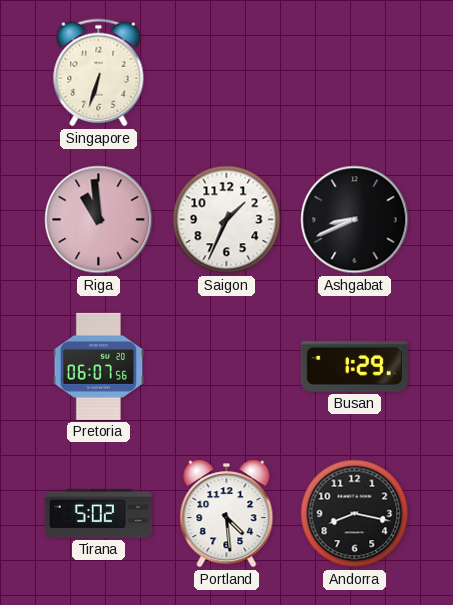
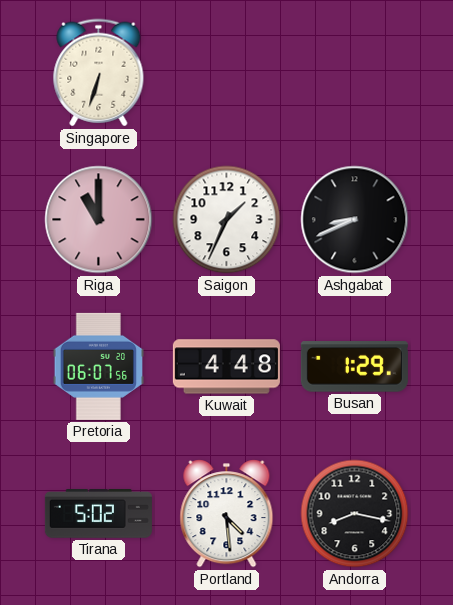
Riga: 10:59 -> 11:00
Kuwait: none -> 4:48
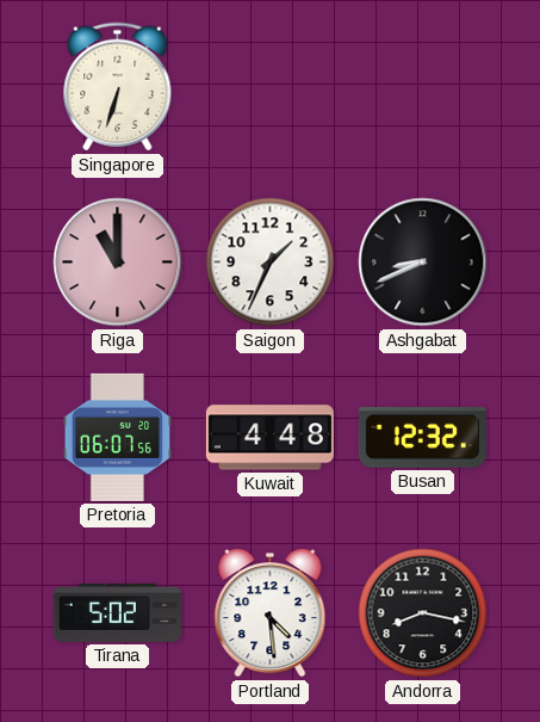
Busan: 1:29 -> 12:32
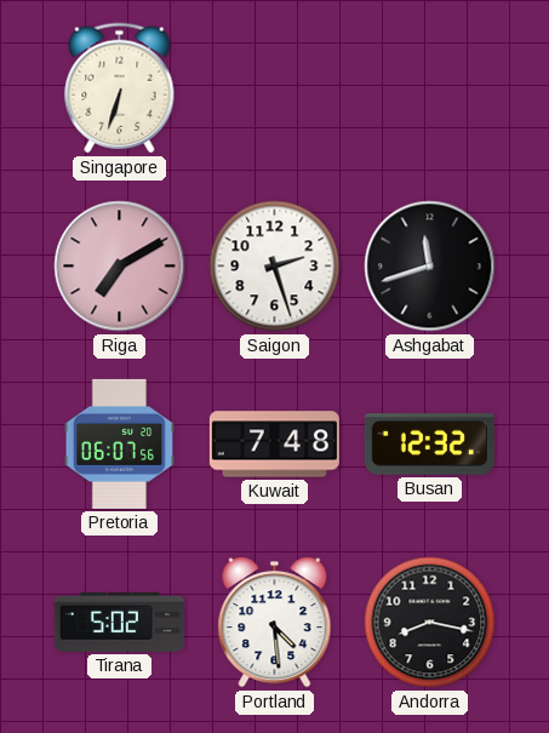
Riga: 11:00 -> 7:10
Saigon: 1:34 -> 2:27
Ashgabat: 8:41 -> 11:42
Kuwait: 4:48 -> 7:48
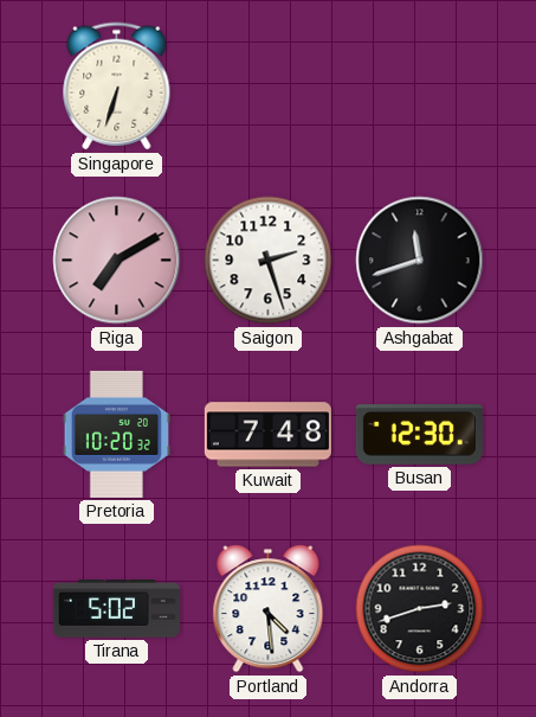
Pretoria: 06:07 -> 10:20
Busan: 12:32 -> 12:30
Andorra: 8:17 -> 2:42
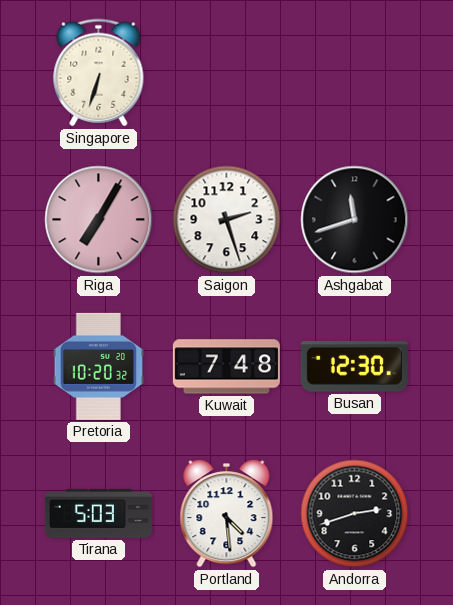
Riga: 7:10 -> 7:05
Tirana: 5:02 -> 5:03
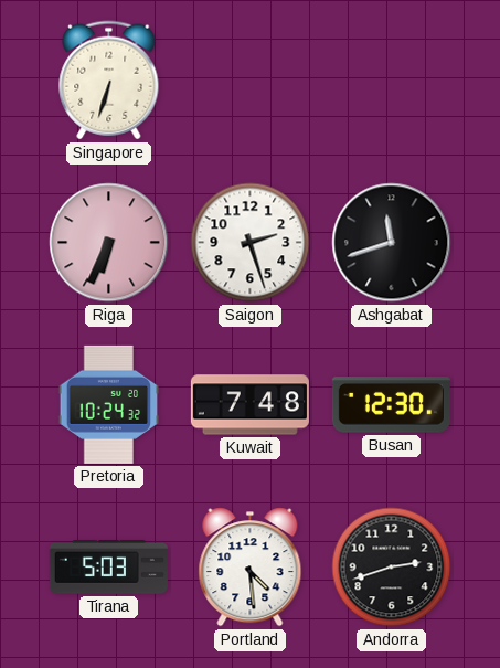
Riga: 7:05 -> 6:34
Pretoria: 10:20 -> 10:24
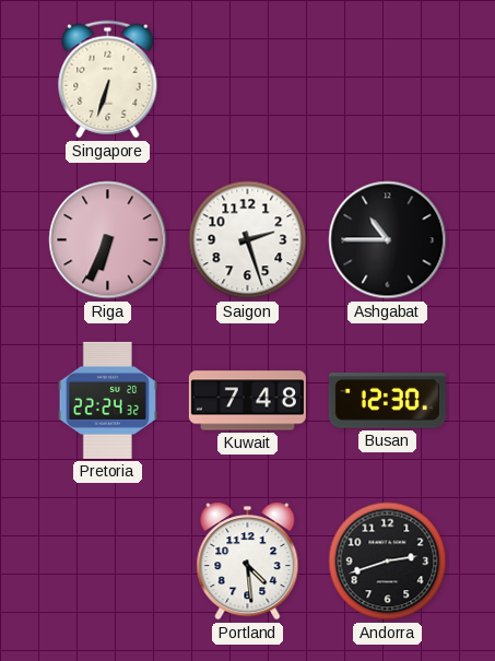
Ashgabat: 11:42 -> 10:45
Pretoria: 10:24 -> 22:24
Tirana: 5:03 -> none
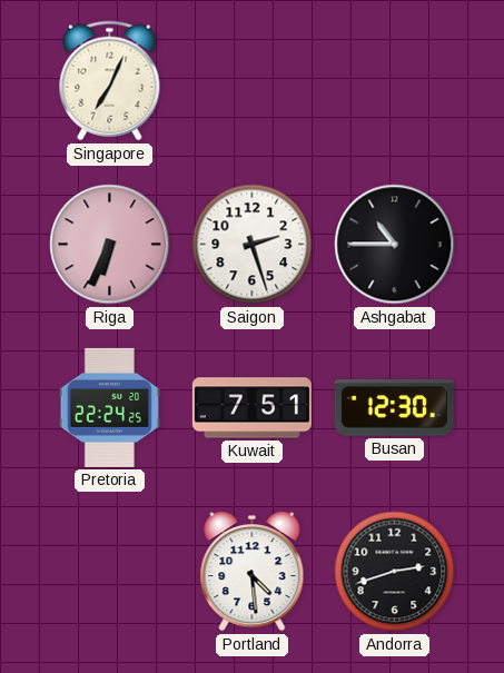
Singapore: 6:33 -> 7:04
Pretoria: 22:24:32 -> 22:24:25
Kuwait: 7:48 -> 7:51
